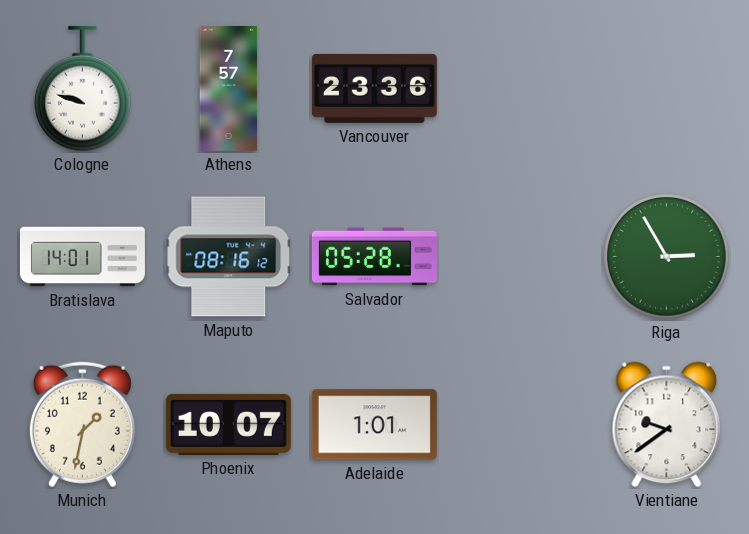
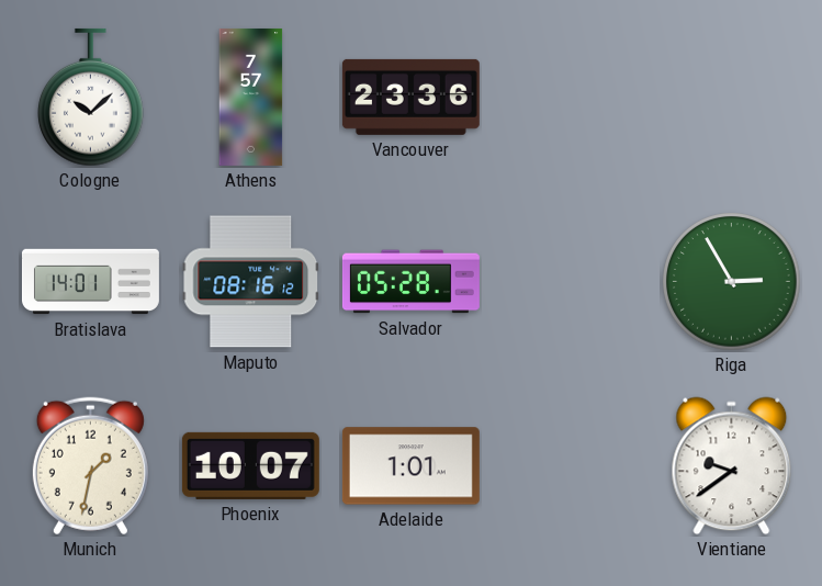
Cologne: 9:48 -> 10:08
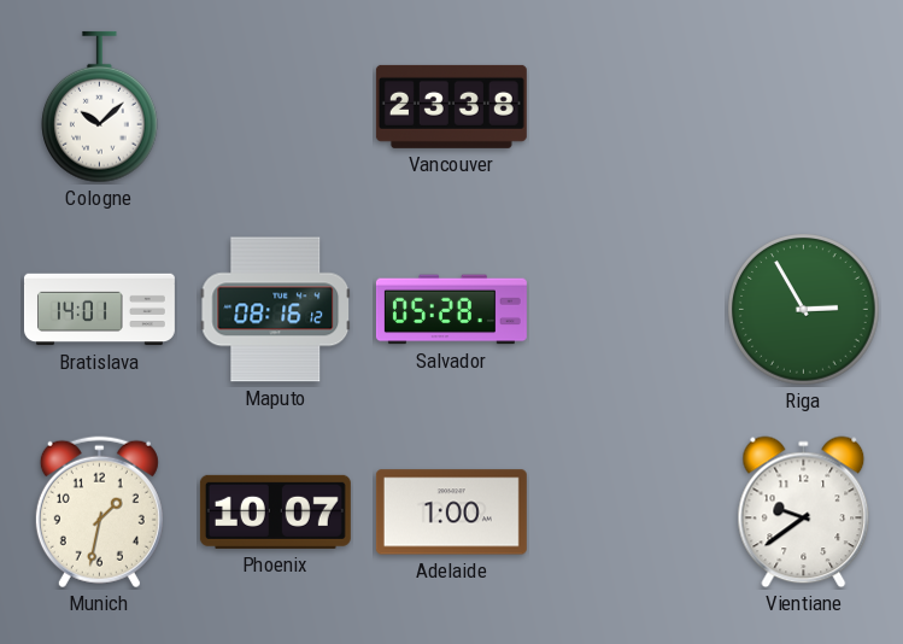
Athens: 7:57 -> none
Vancouver: 23:36 -> 23:38
Adelaide: 1:01 -> 1:00
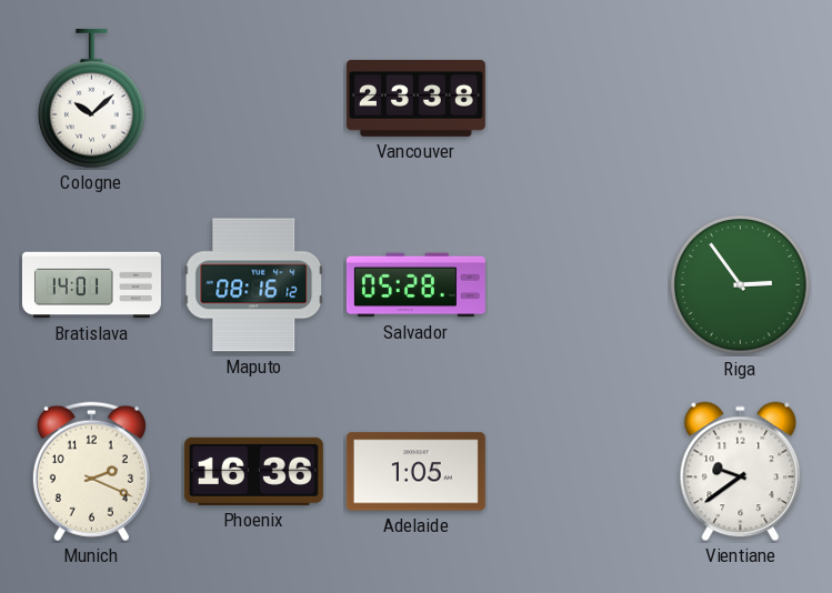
Riga: 2:55 -> 2:54
Munich: 1:32 -> 2:19
Phoenix: 10:07 -> 16:36
Adelaide: 1:00 -> 1:05
